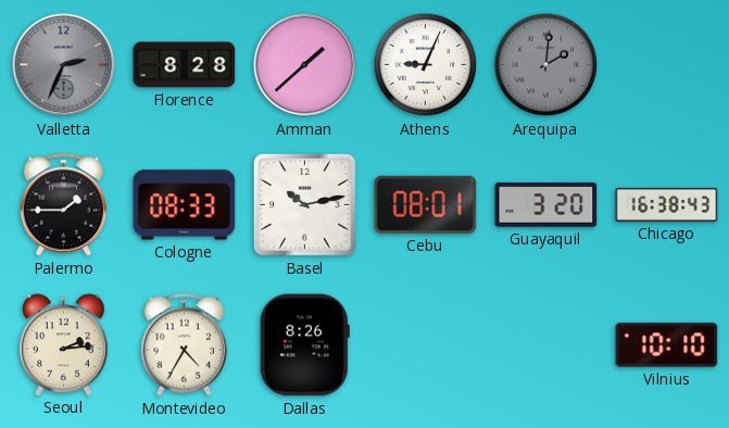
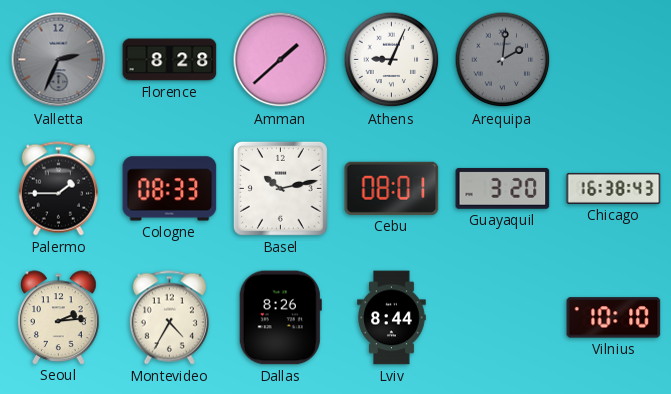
Lviv: none -> 8:44
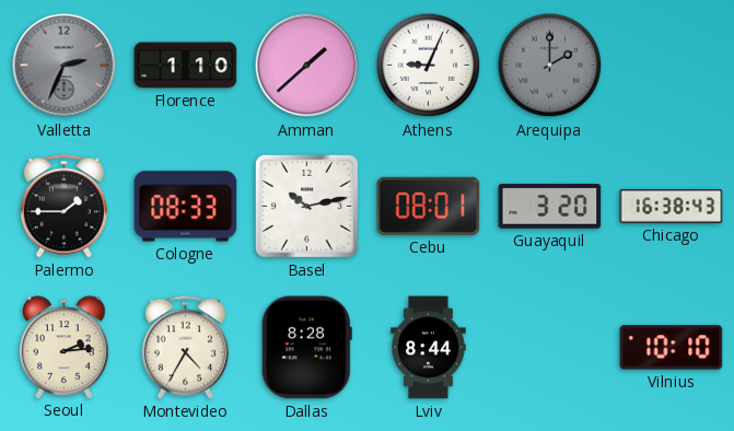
Florence: 8:28 -> 1:10
Arequipa: 2:01 -> 2:00
Dallas: 8:26 -> 8:28
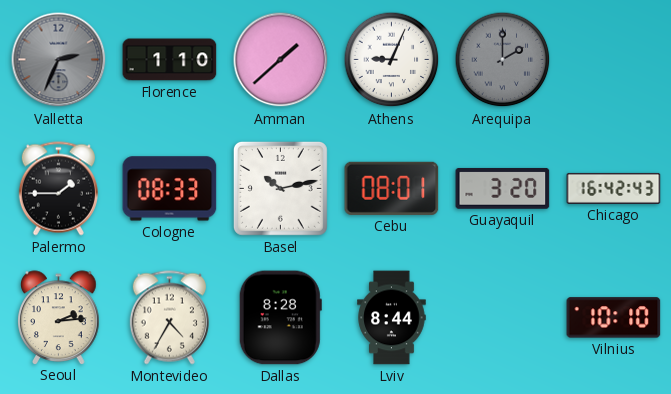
Chicago: 16:38 -> 16:42
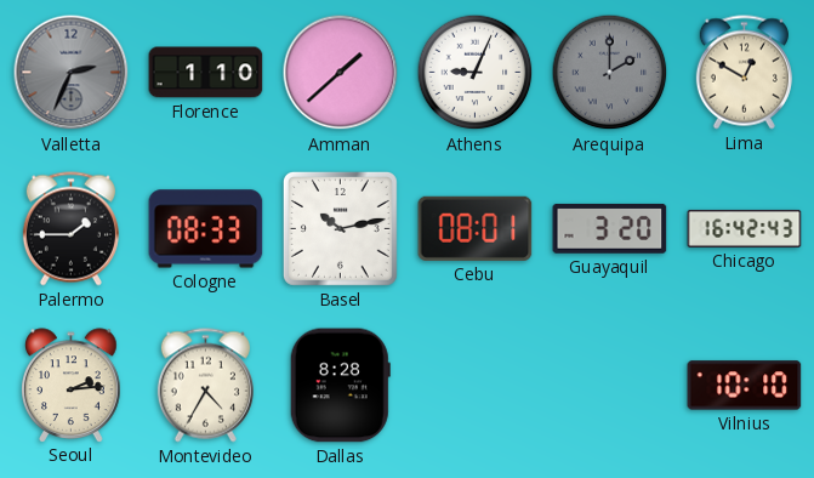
Lima: none -> 12:50
Lviv: 8:44 -> none
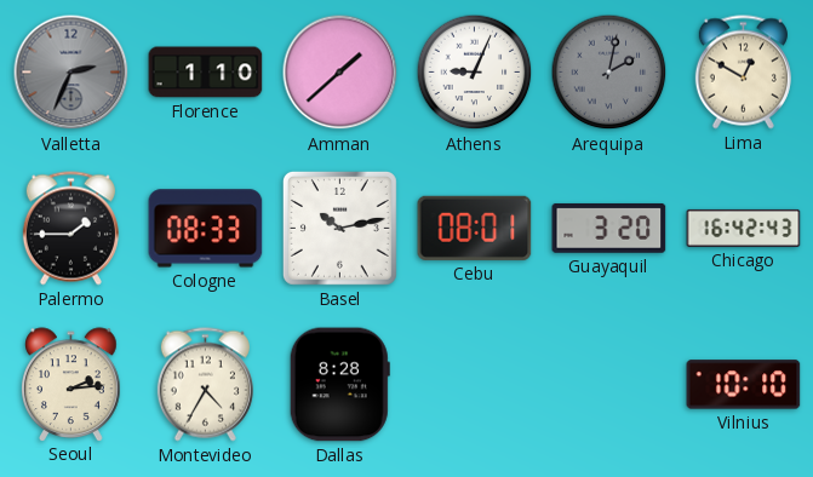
Arequipa: 2:00 -> 2:02
